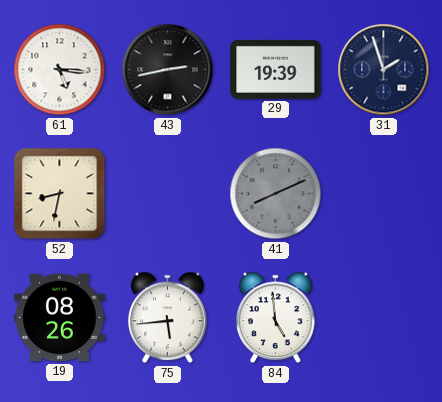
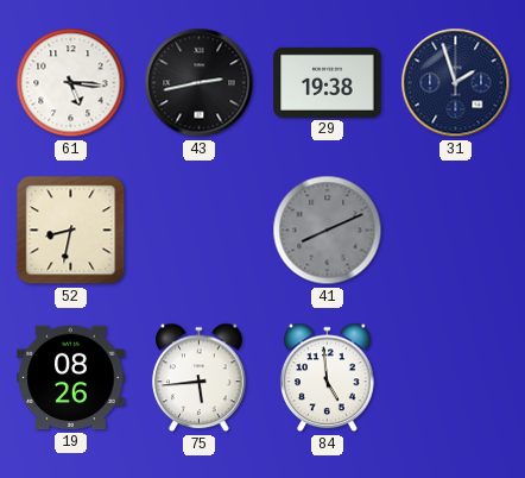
29: 19:39 -> 19:38
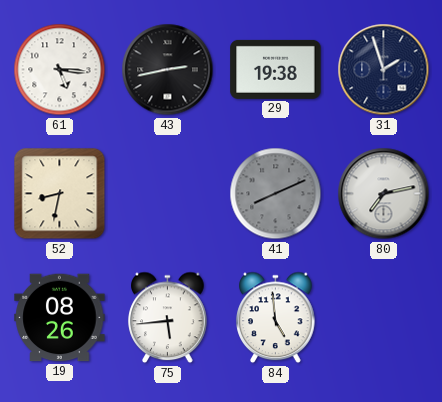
80: none -> 7:13
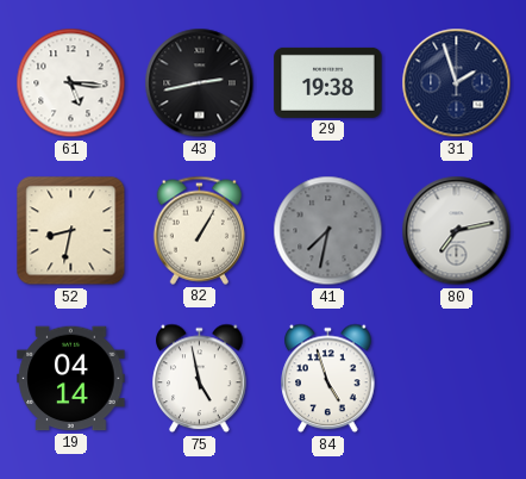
82: none -> 1:05
41: 8:11 -> 7:32
19: 08:26 -> 04:14
75: 5:44 -> 4:58
84: 4:59 -> 4:57
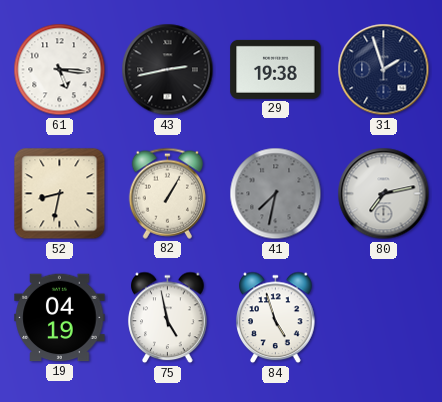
19: 04:14 -> 04:19
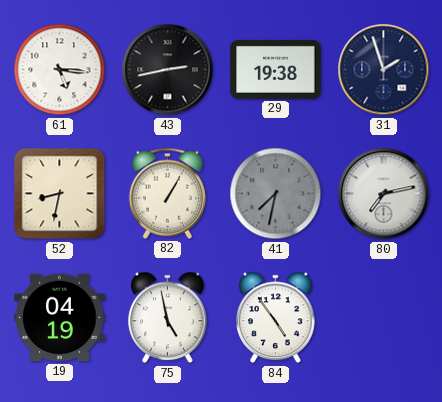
84: 4:57 -> 4:54
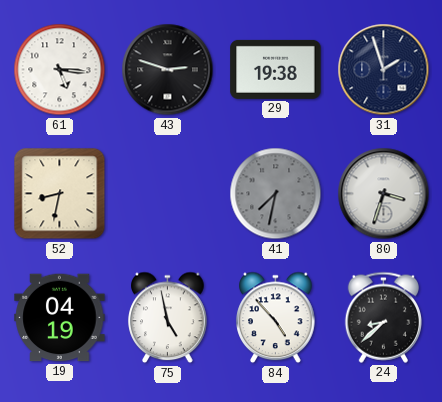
43: 2:43 -> 2:48
82: 1:05 -> none
80: 7:13 -> 3:33
84: 4:54 -> 4:53
24: none -> 8:38
